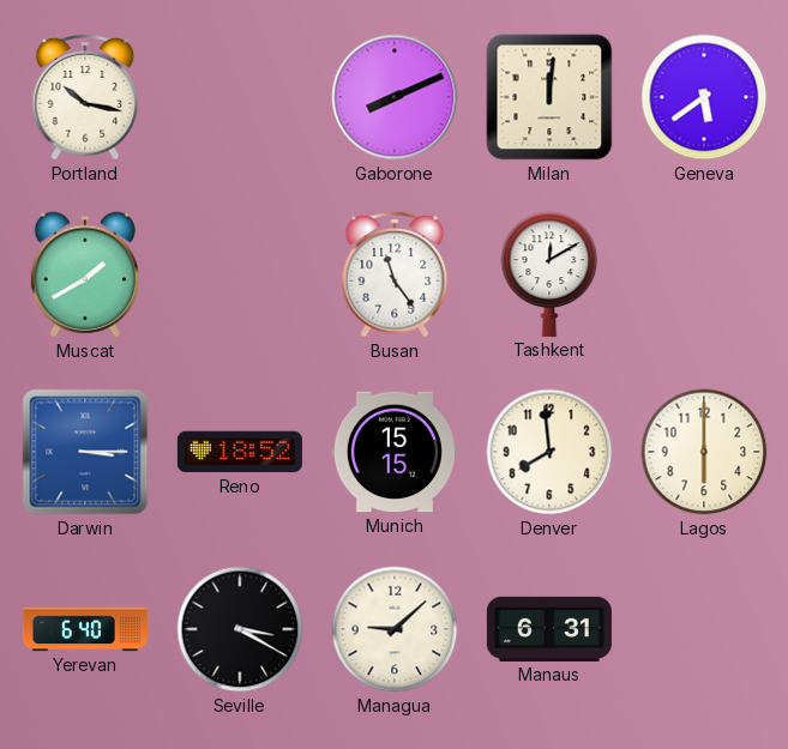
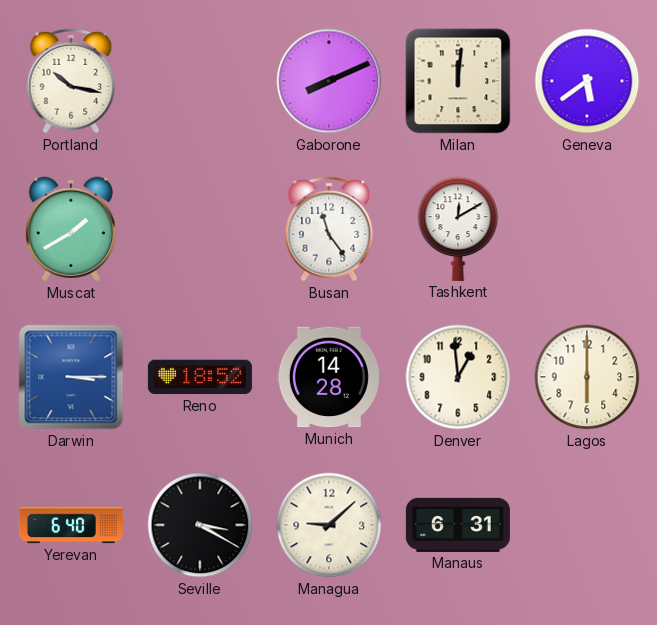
Munich: 15:15 -> 14:28
Denver: 7:59 -> 12:59
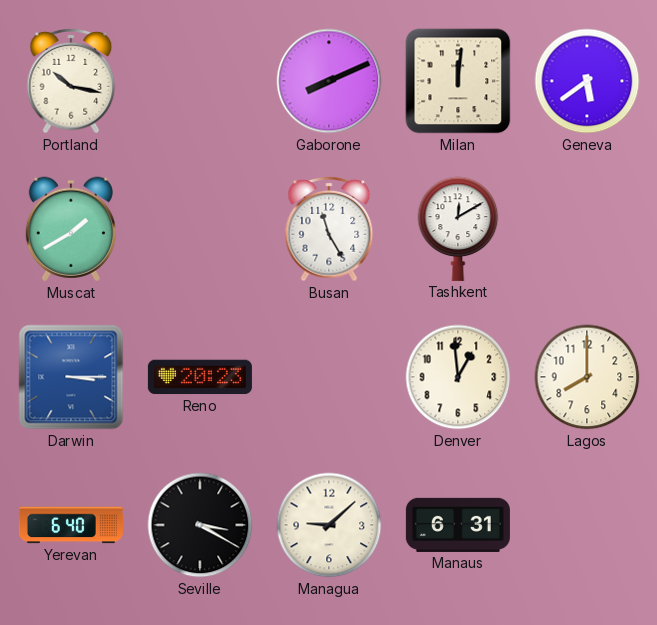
Busan: 11:24 -> 11:25
Reno: 18:52 -> 20:23
Munich: 14:28 -> none
Lagos: 6:00 -> 8:00
